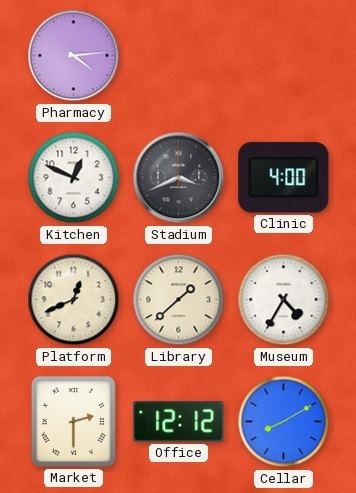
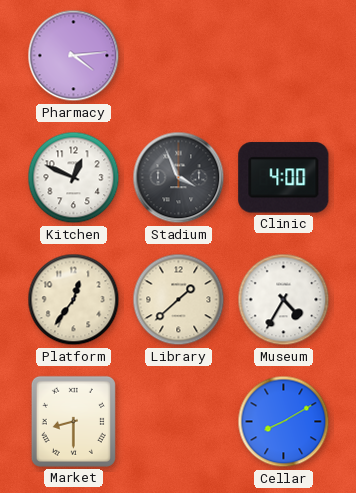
Stadium: 3:41 -> 3:56
Platform: 12:41 -> 12:36
Market: 2:30 -> 8:30
Office: 12:12 -> none
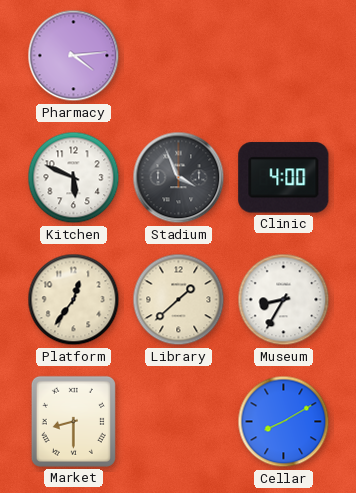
Kitchen: 12:49 -> 5:49
Museum: 4:35 -> 8:35
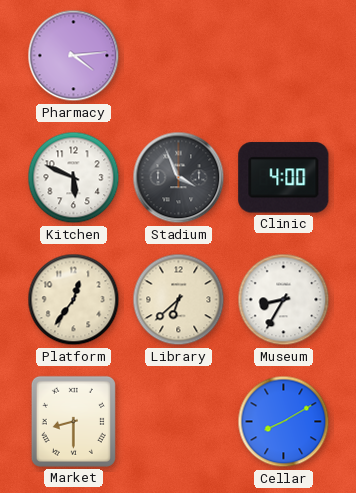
Library: 1:38 -> 6:38
